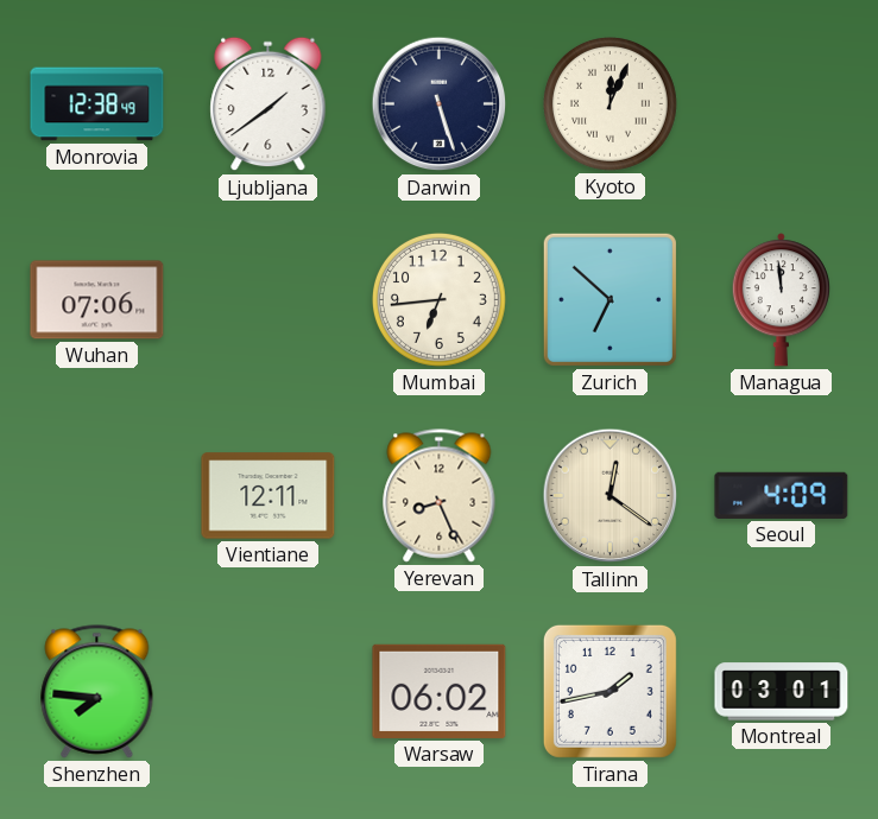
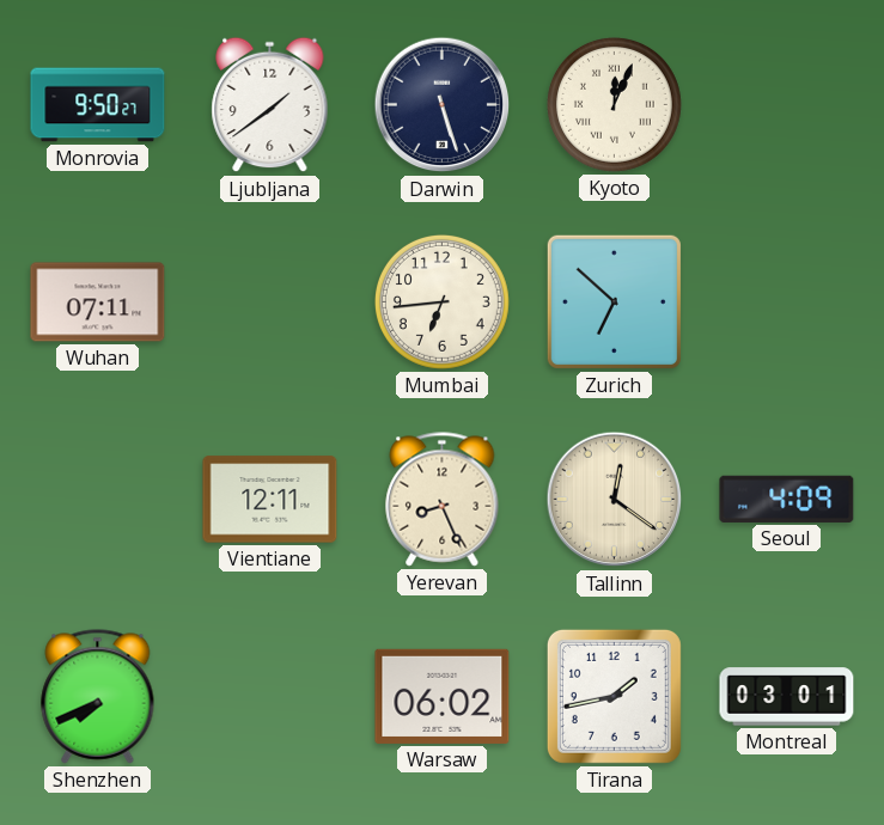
Monrovia: 12:38 -> 9:50
Wuhan: 07:06 -> 07:11
Managua: 11:59 -> none
Shenzhen: 7:46 -> 7:41
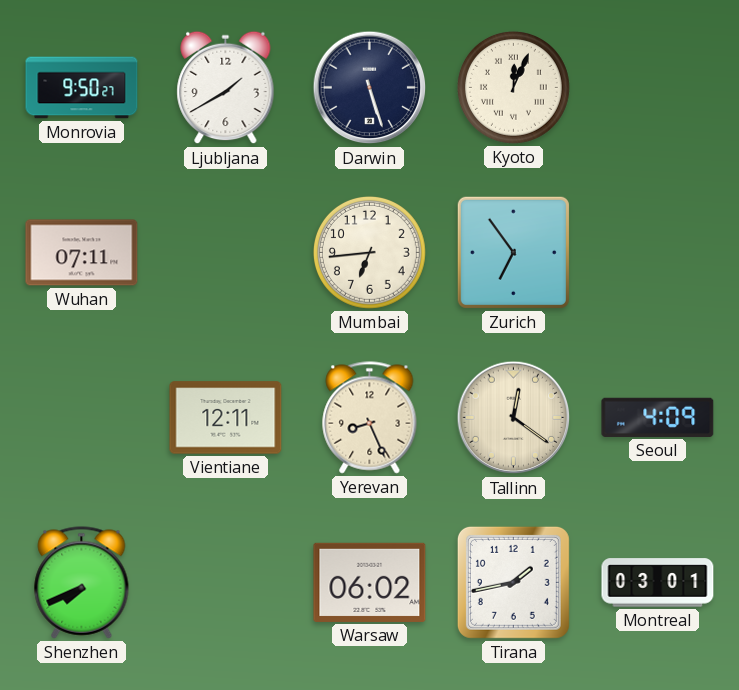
Ljubljana: 1:39 -> 1:40
Zurich: 6:52 -> 6:54
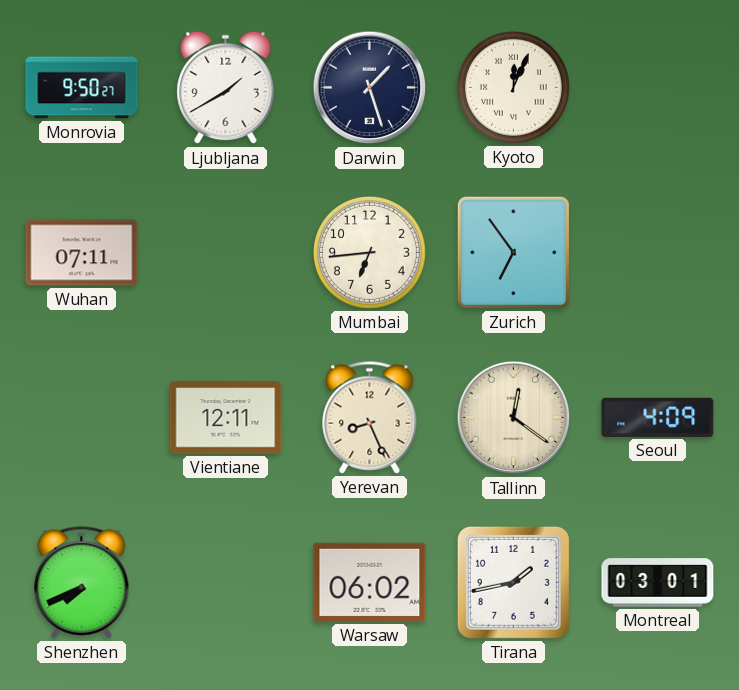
Darwin: 5:27 -> 1:27
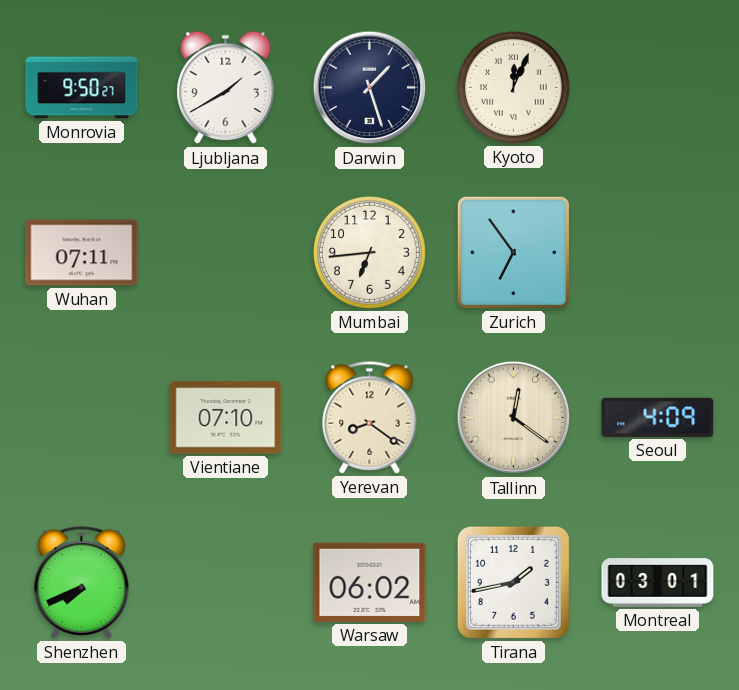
Vientiane: 12:11 -> 07:10
Yerevan: 8:26 -> 8:21
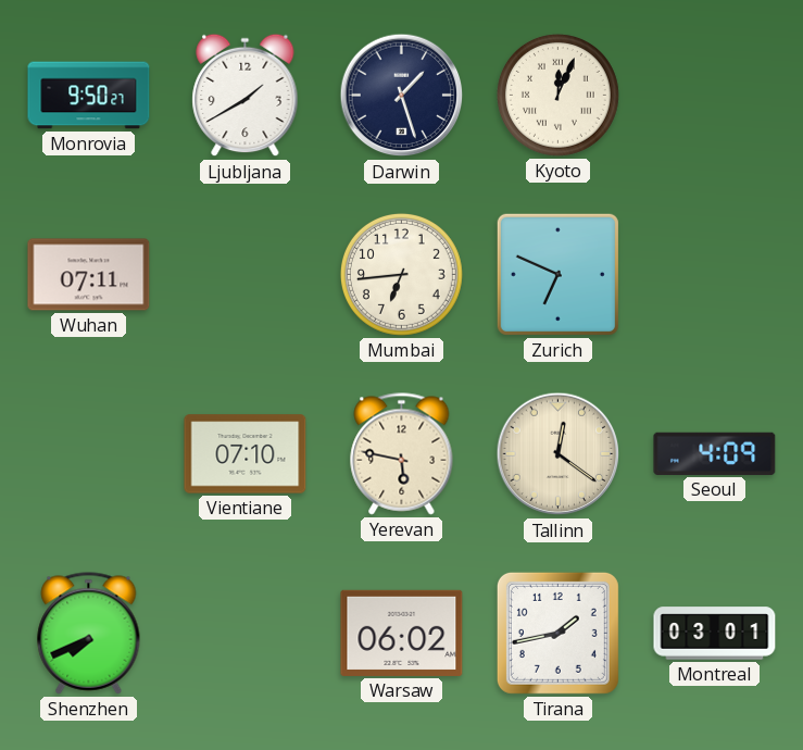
Zurich: 6:54 -> 6:49
Yerevan: 8:21 -> 5:47
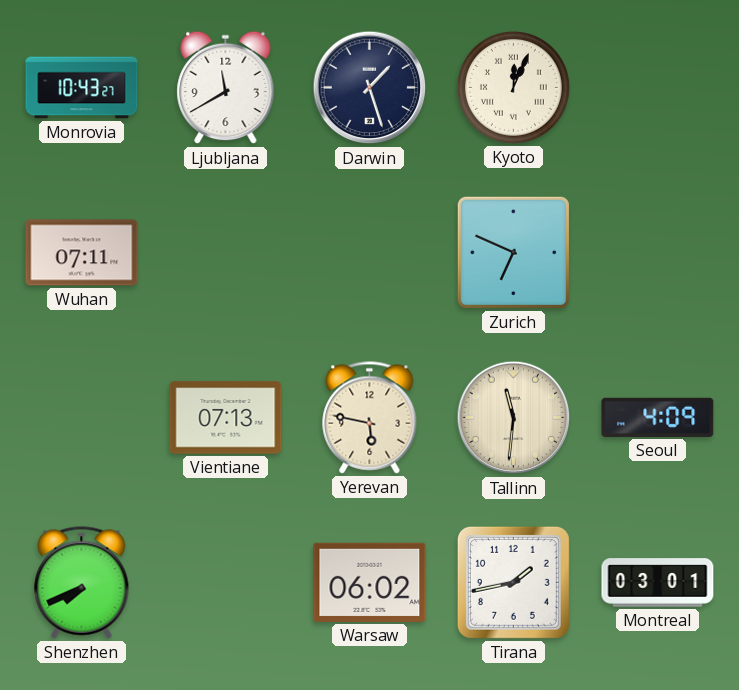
Monrovia: 9:50 -> 10:43
Ljubljana: 1:40 -> 11:40
Mumbai: 6:44 -> none
Vientiane: 07:10 -> 07:13
Tallinn: 12:21 -> 11:31
